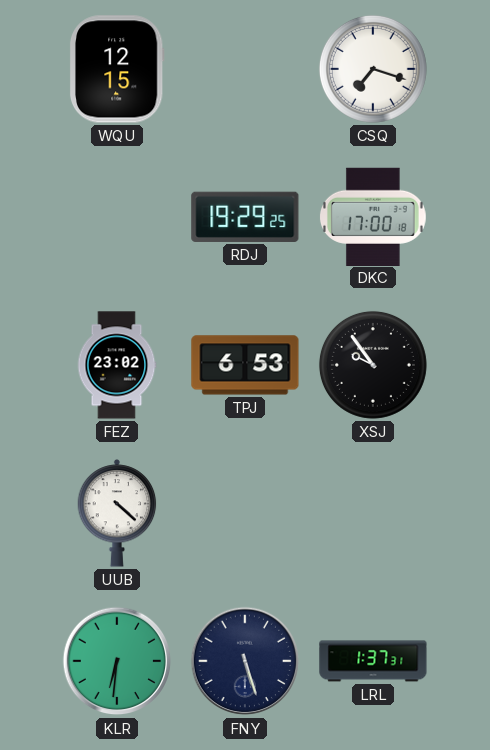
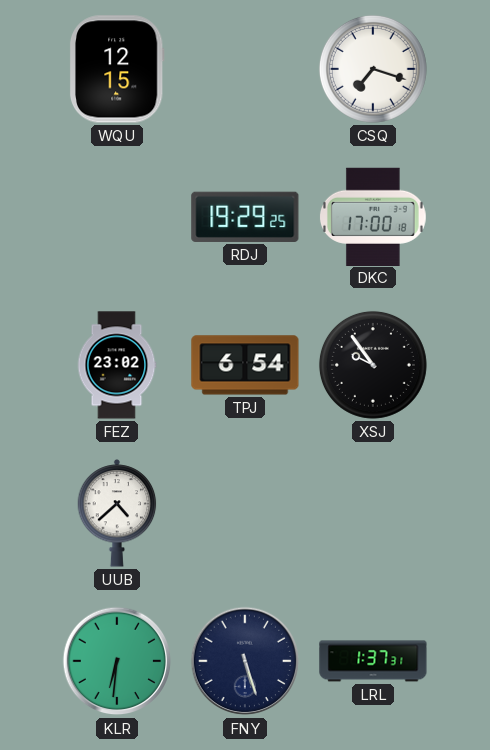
TPJ: 6:53 -> 6:54
UUB: 4:22 -> 4:38
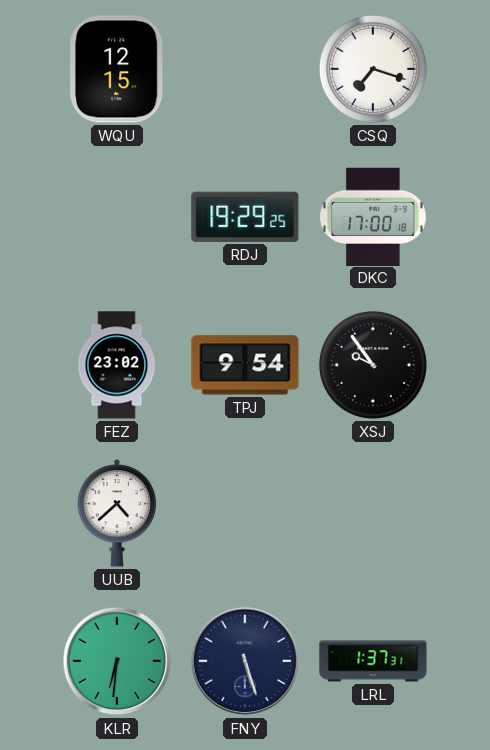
TPJ: 6:54 -> 9:54
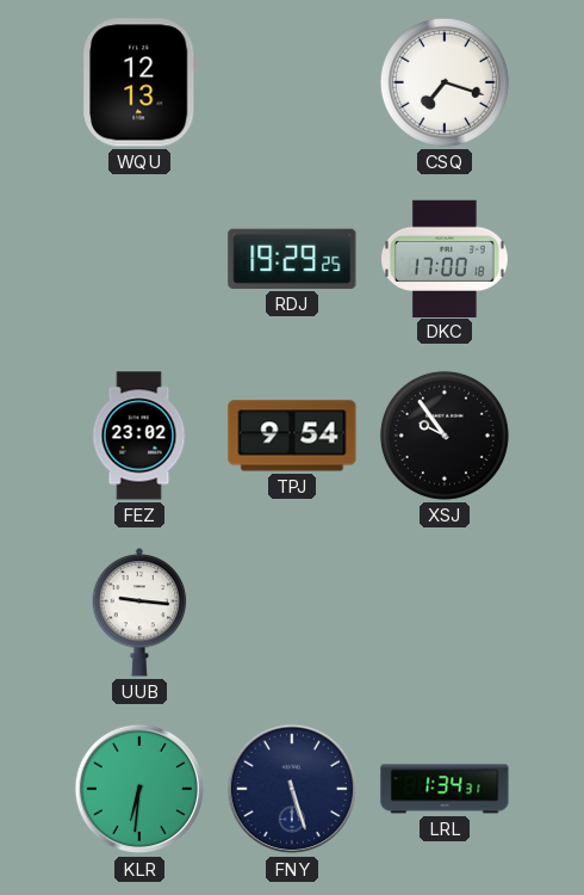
WQU: 12:15 -> 12:13
UUB: 4:38 -> 9:16
LRL: 1:37 -> 1:34
